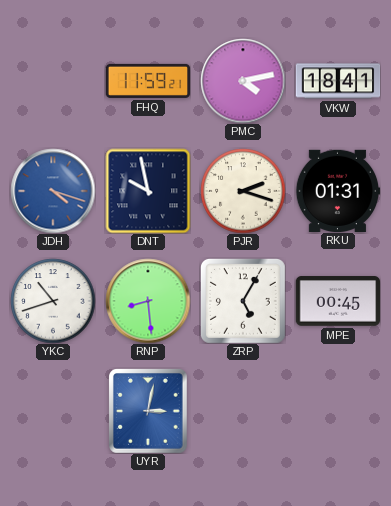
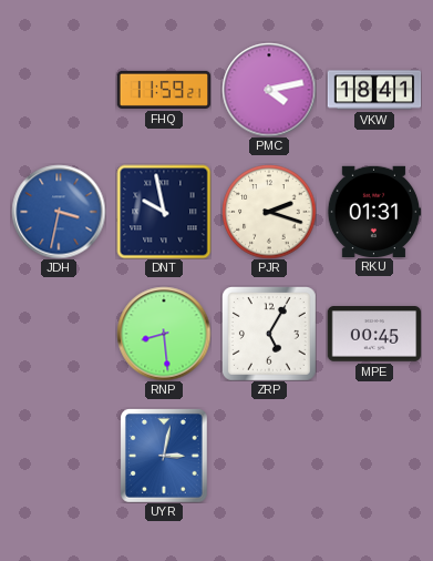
JDH: 4:18 -> 3:32
YKC: 10:42 -> none
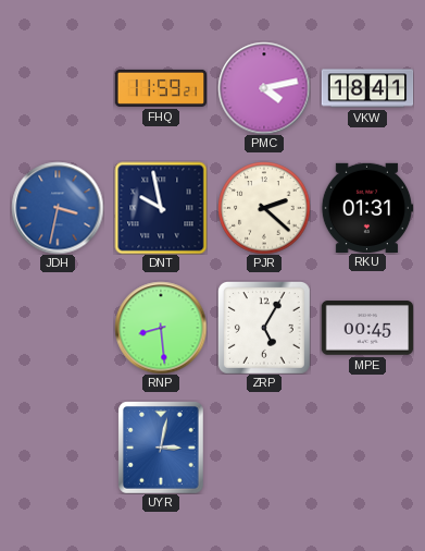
PJR: 2:18 -> 2:22
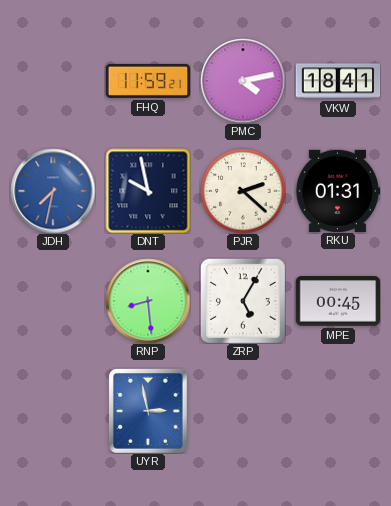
JDH: 3:32 -> 7:32
UYR: 3:02 -> 2:58
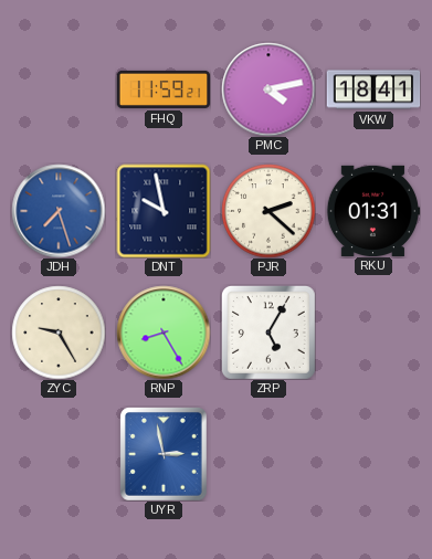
JDH: 7:32 -> 7:27
ZYC: none -> 9:25
RNP: 8:29 -> 8:25
MPE: 00:45 -> none
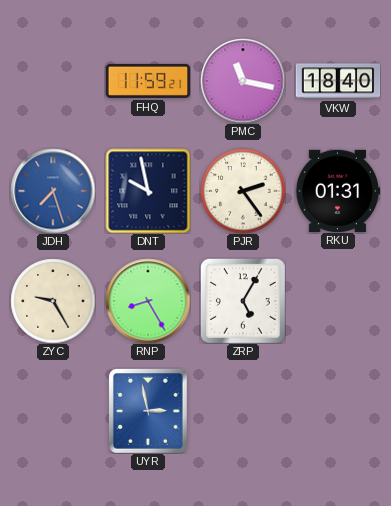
PMC: 4:13 -> 11:17
VKW: 18:41 -> 18:40
PJR: 2:22 -> 2:24
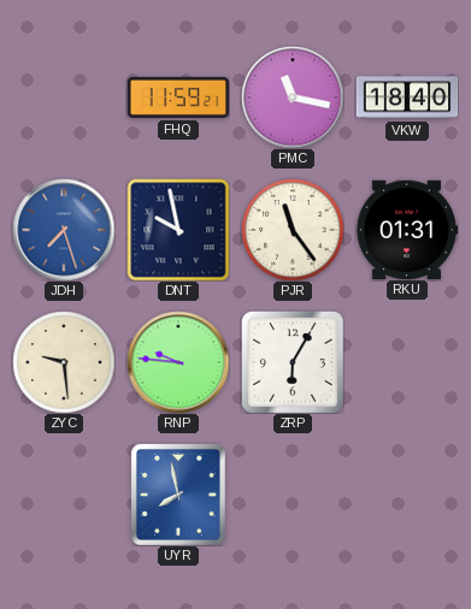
PJR: 2:24 -> 11:24
ZYC: 9:25 -> 9:29
RNP: 8:25 -> 9:46
ZRP: 5:05 -> 6:05
UYR: 2:58 -> 7:58
